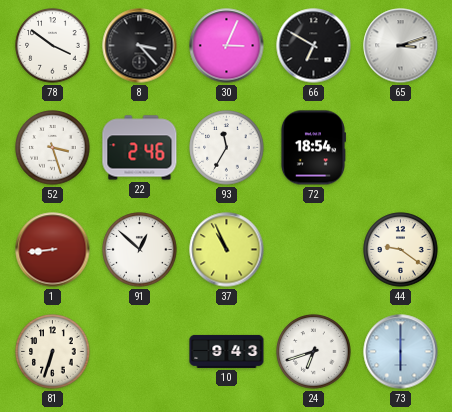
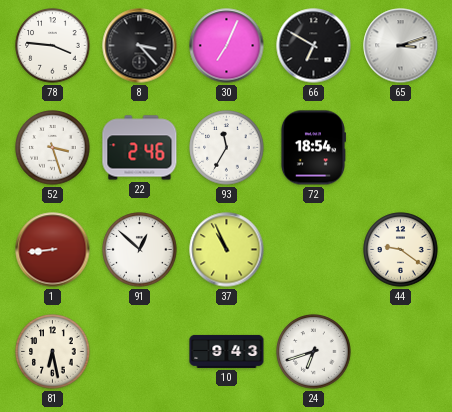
78: 3:51 -> 3:46
30: 3:04 -> 7:04
81: 6:33 -> 6:28
73: 6:00 -> none
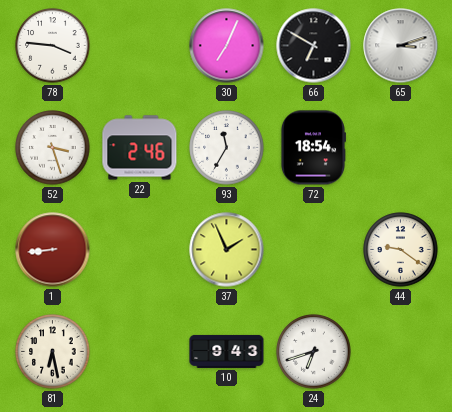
8: 3:23 -> none
91: 12:52 -> none
37: 10:56 -> 1:56
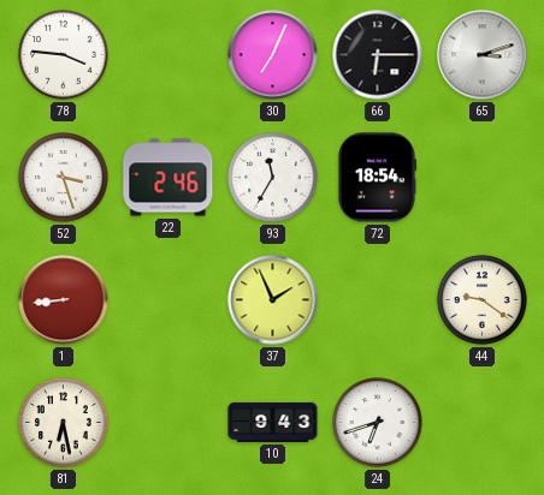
66: 6:50 -> 6:15
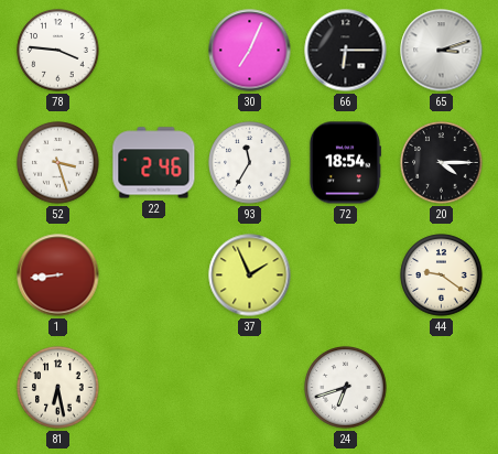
20: none -> 4:15
10: 9:43 -> none
